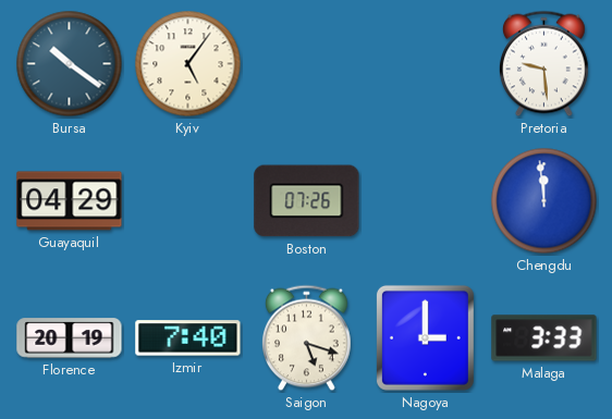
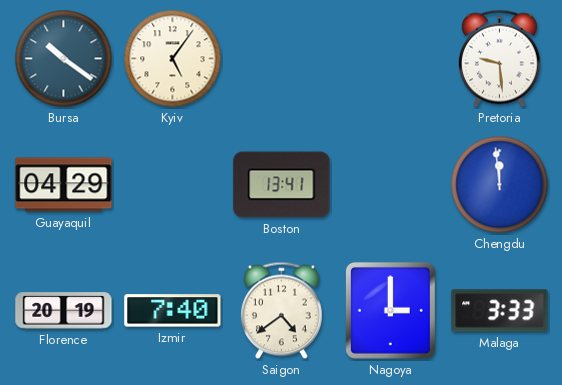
Boston: 07:26 -> 13:41
Saigon: 5:18 -> 4:39
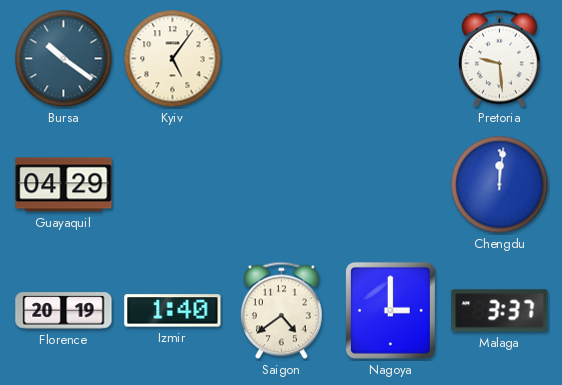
Boston: 13:41 -> none
Chengdu: 11:59 -> 12:01
Izmir: 7:40 -> 1:40
Malaga: 3:33 -> 3:37
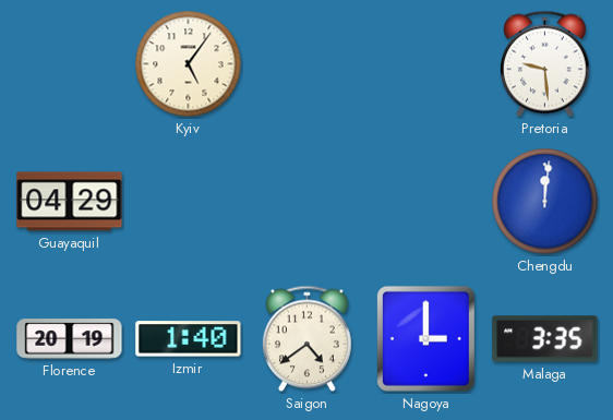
Bursa: 10:21 -> none
Malaga: 3:37 -> 3:35
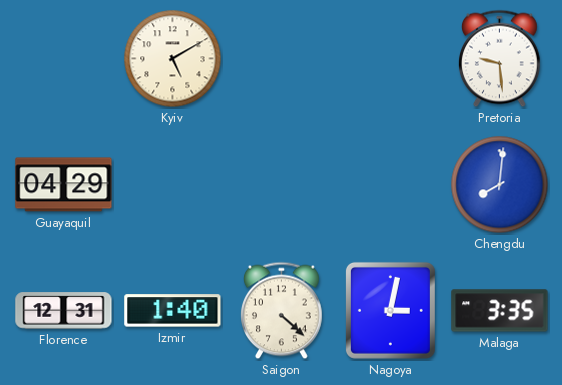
Kyiv: 5:06 -> 5:10
Chengdu: 12:01 -> 8:01
Florence: 20:19 -> 12:31
Saigon: 4:39 -> 4:22
Nagoya: 3:00 -> 3:02
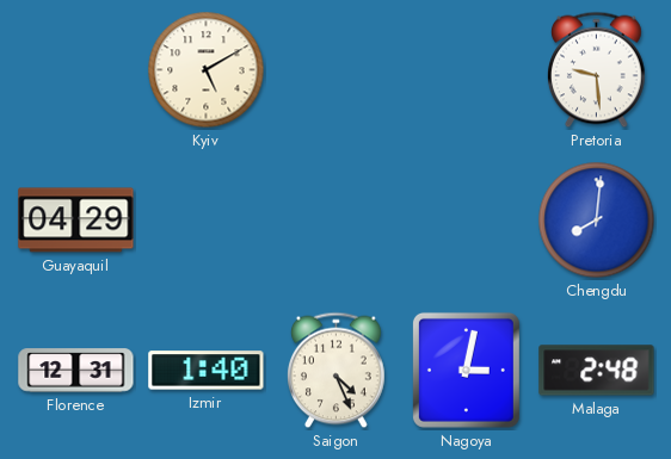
Saigon: 4:22 -> 4:26
Malaga: 3:35 -> 2:48
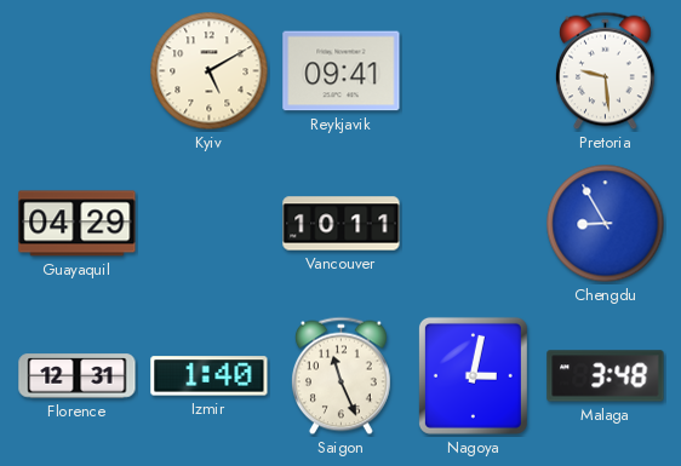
Reykjavik: none -> 09:41
Vancouver: none -> 10:11
Chengdu: 8:01 -> 8:55
Saigon: 4:26 -> 11:26
Malaga: 2:48 -> 3:48
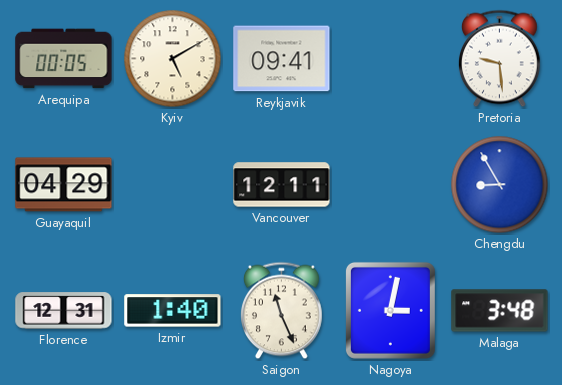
Arequipa: none -> 00:05
Vancouver: 10:11 -> 12:11
